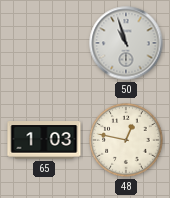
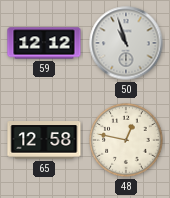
59: none -> 12:12
65: 1:03 -> 12:58
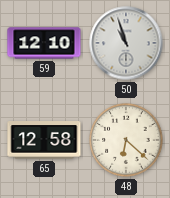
59: 12:12 -> 12:10
48: 12:47 -> 6:22
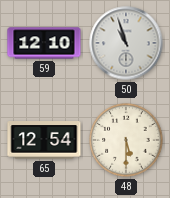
65: 12:58 -> 12:54
48: 6:22 -> 5:30
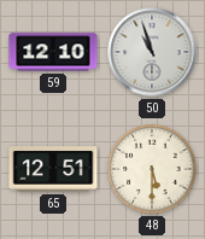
65: 12:54 -> 12:51
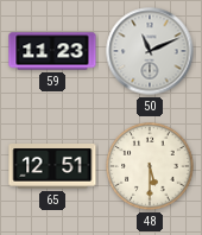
59: 12:10 -> 11:23
50: 10:57 -> 11:11
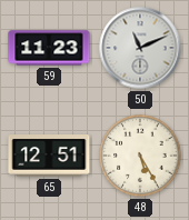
48: 5:30 -> 5:25
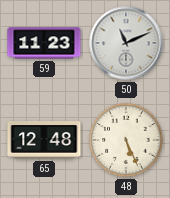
65: 12:51 -> 12:48
48: 5:25 -> 5:26
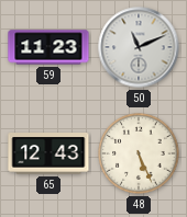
65: 12:48 -> 12:43
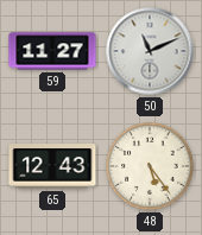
59: 11:23 -> 11:27
48: 5:26 -> 5:24
